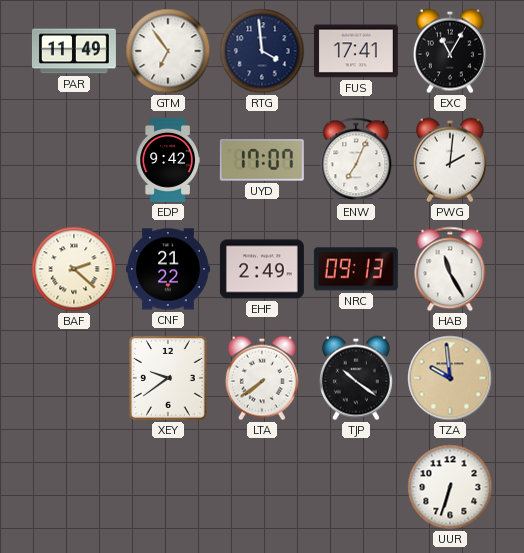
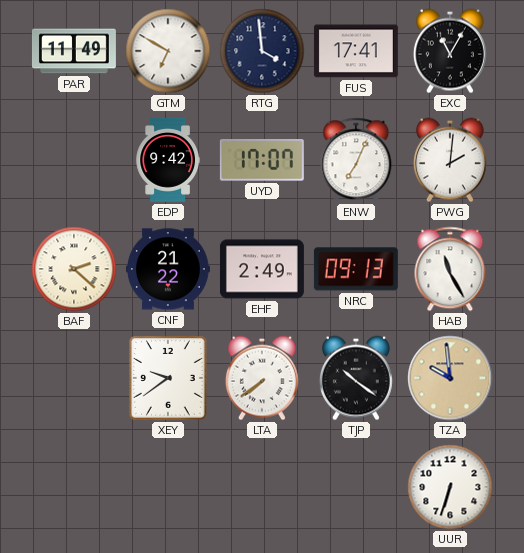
GTM: 6:54 -> 6:50
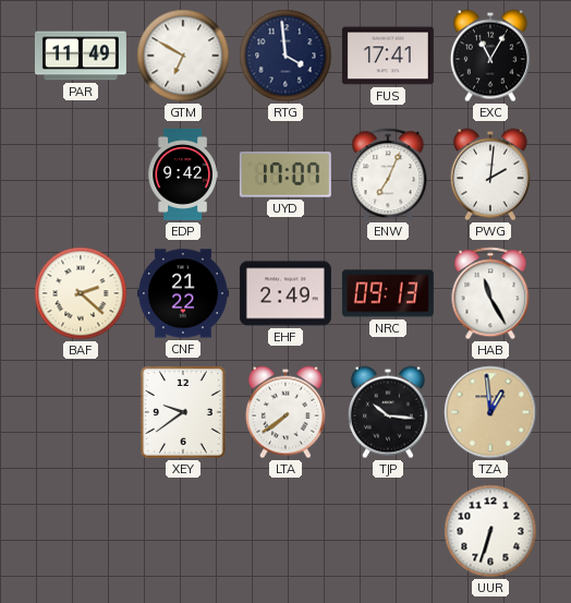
TJP: 10:21 -> 10:16
TZA: 9:59 -> 12:59
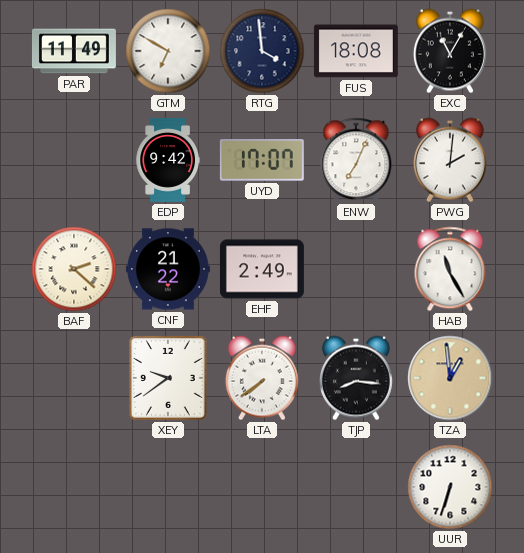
FUS: 17:41 -> 18:08
NRC: 09:13 -> none
TJP: 10:16 -> 8:16
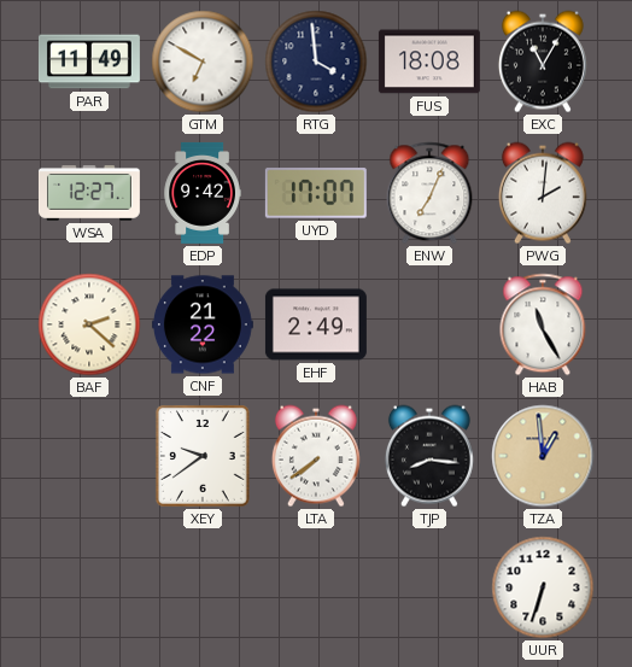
WSA: none -> 12:27
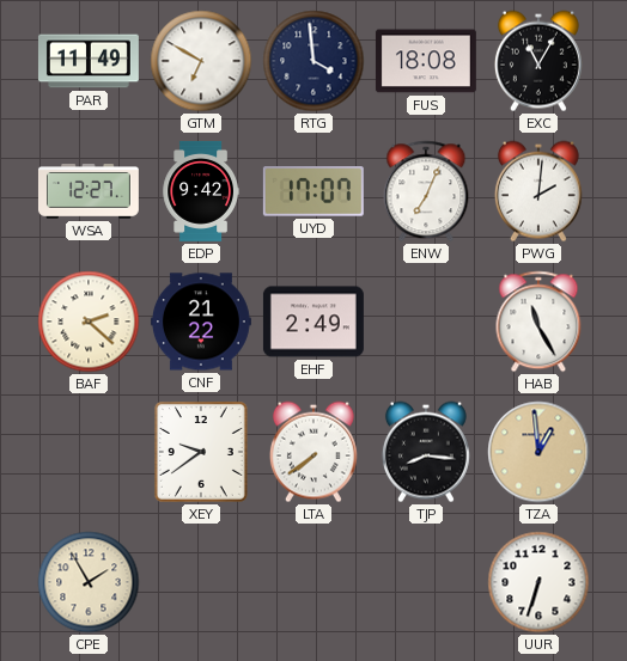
CPE: none -> 1:55
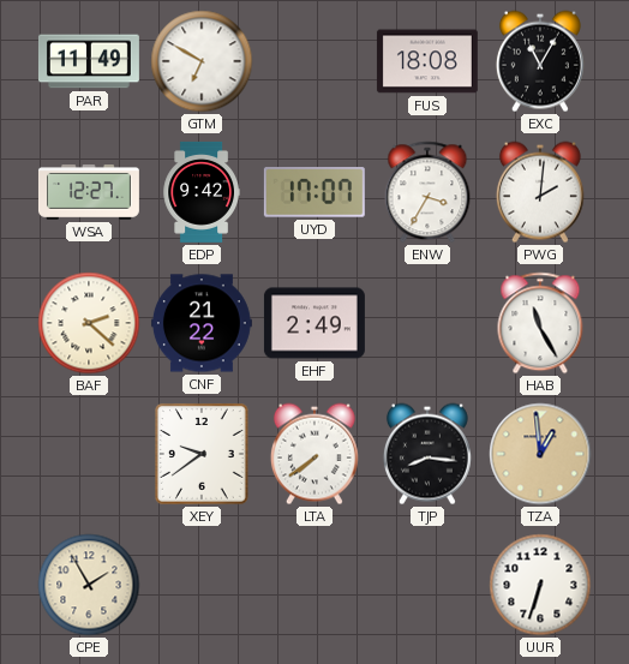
RTG: 3:59 -> none
ENW: 7:04 -> 3:35
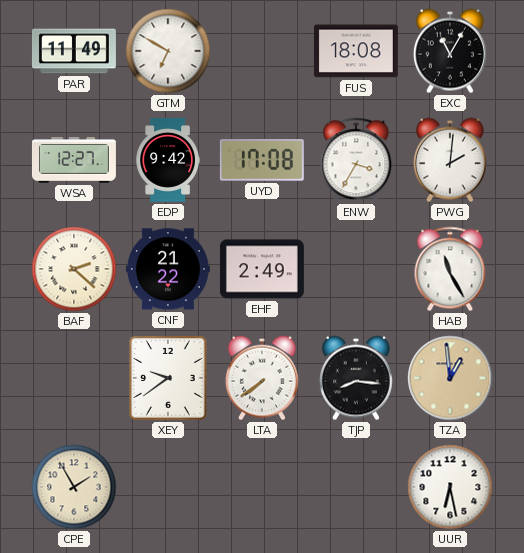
UYD: 17:07 -> 17:08
UUR: 6:33 -> 6:28
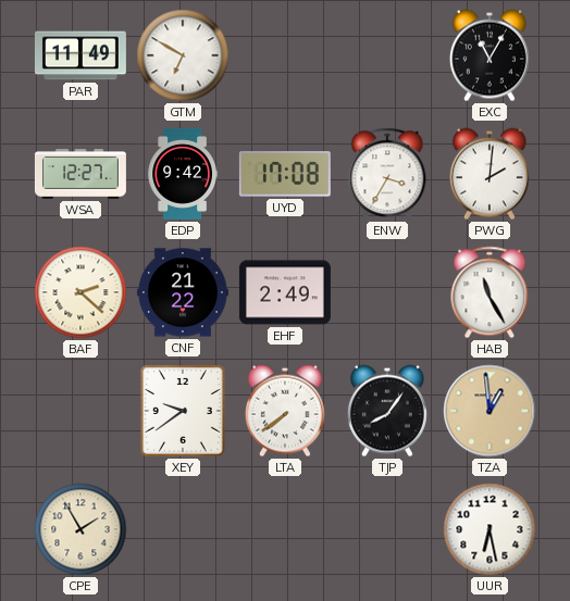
FUS: 18:08 -> none
TJP: 8:16 -> 8:06
